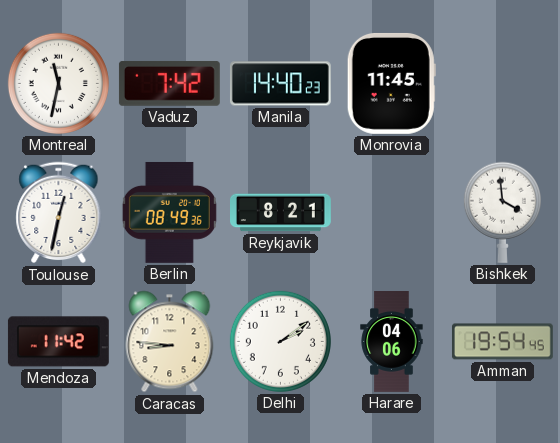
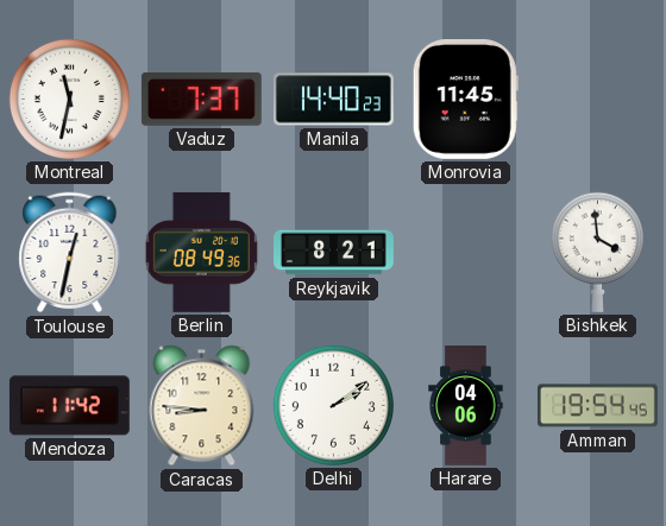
Vaduz: 7:42 -> 7:37
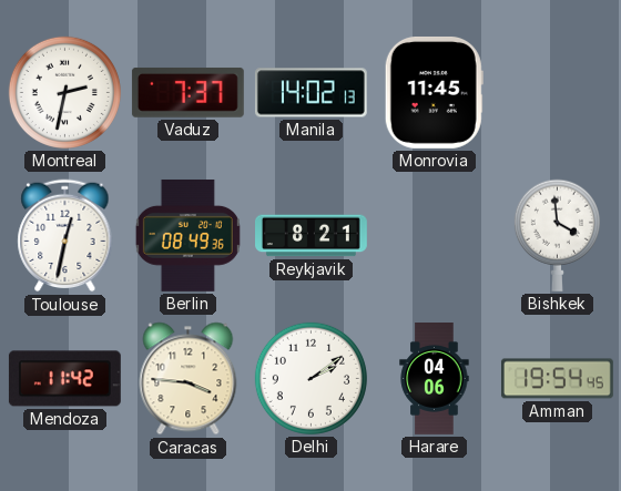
Montreal: 11:32 -> 2:32
Manila: 14:40 -> 14:02
Caracas: 8:46 -> 3:46
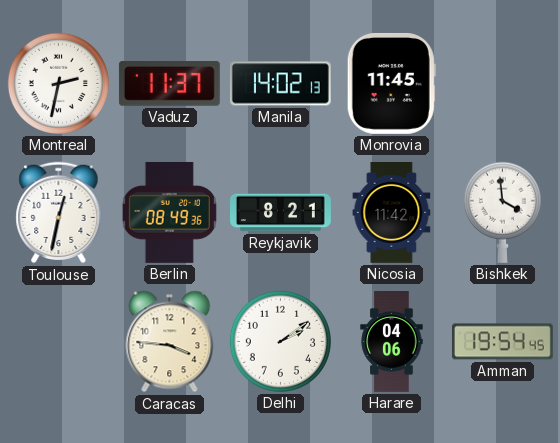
Vaduz: 7:37 -> 11:37
Nicosia: none -> 11:42
Mendoza: 11:42 -> none
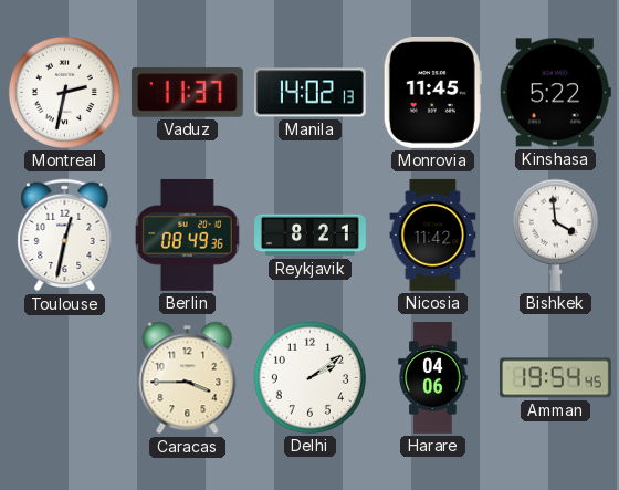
Kinshasa: none -> 5:22
Caracas: 3:46 -> 3:45
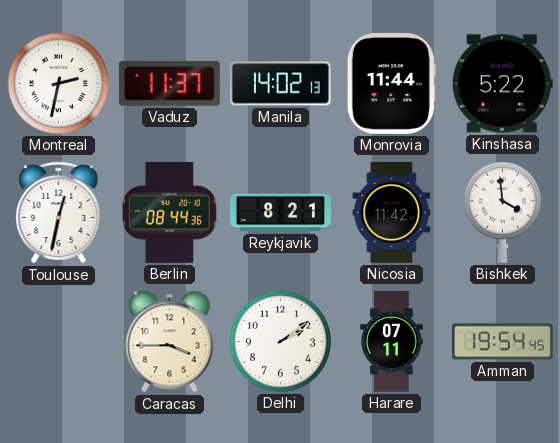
Monrovia: 11:45 -> 11:44
Berlin: 08:49 -> 08:44
Harare: 04:06 -> 07:11
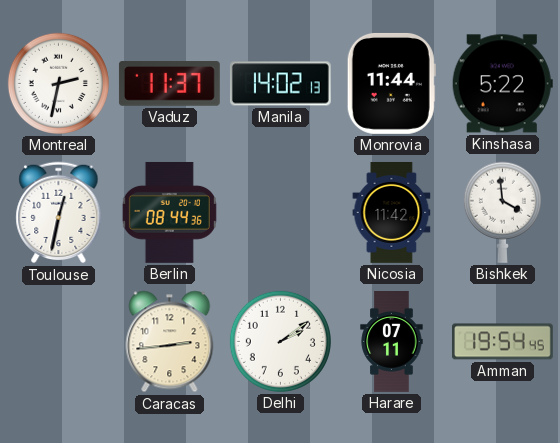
Reykjavik: 8:21 -> none
Caracas: 3:45 -> 2:44
